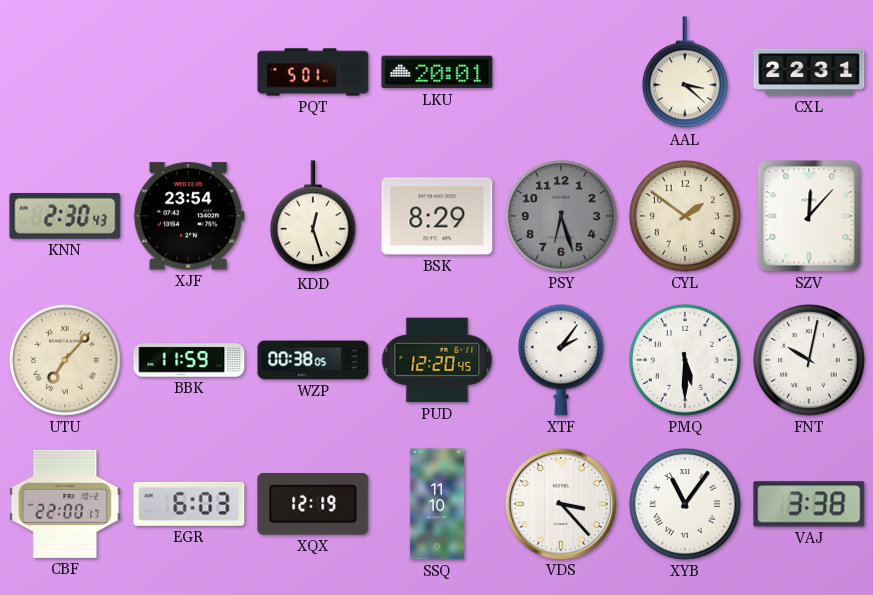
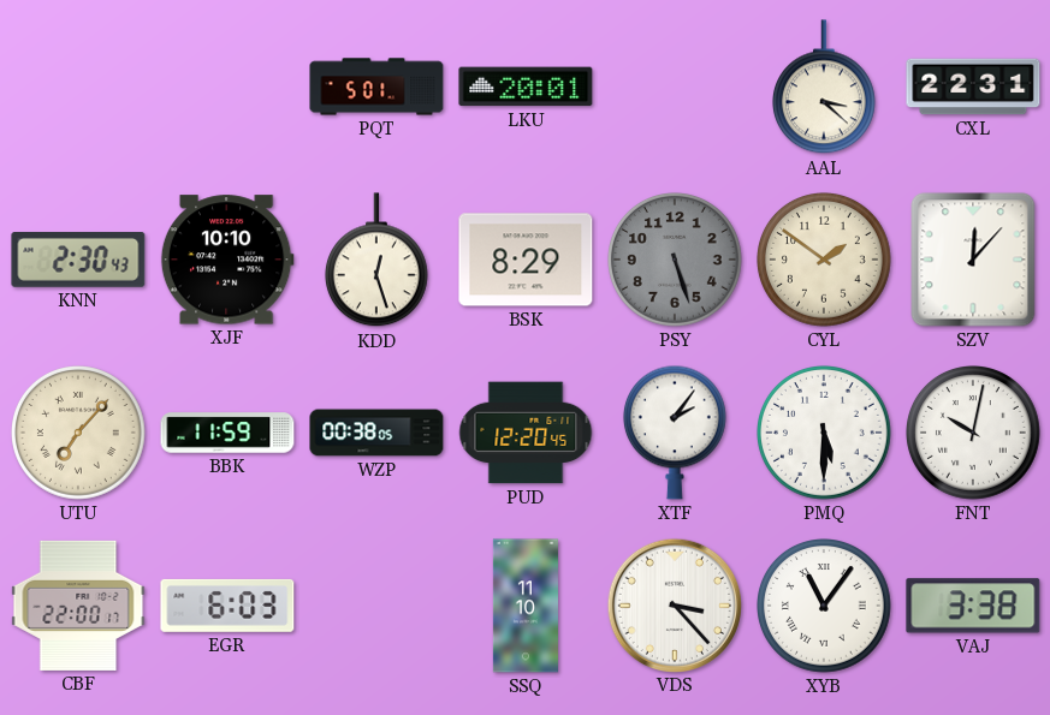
XJF: 23:54 -> 10:10
PSY: 6:27 -> 5:27
XQX: 12:19 -> none
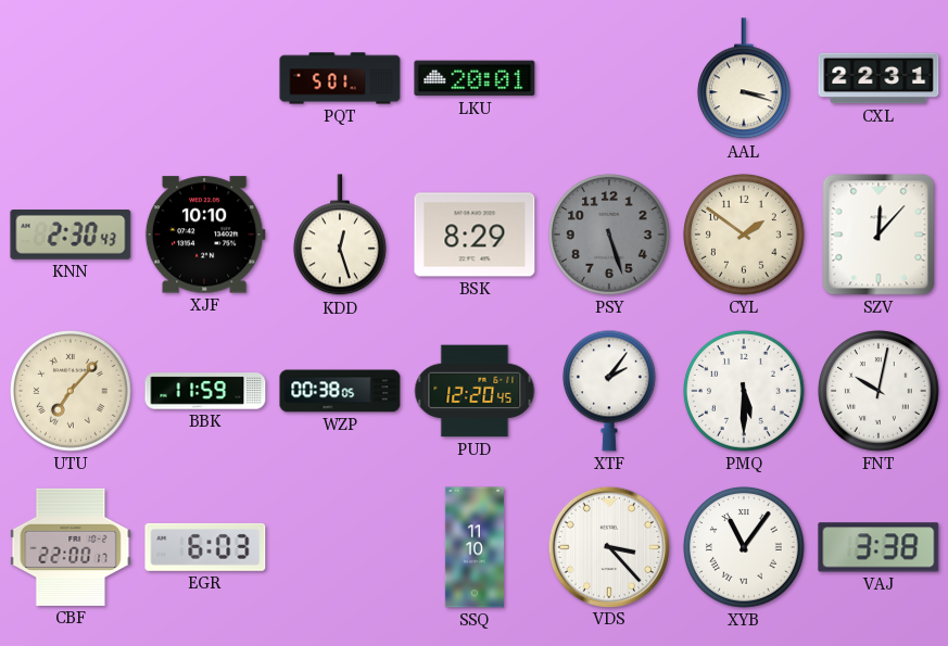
AAL: 3:22 -> 3:18
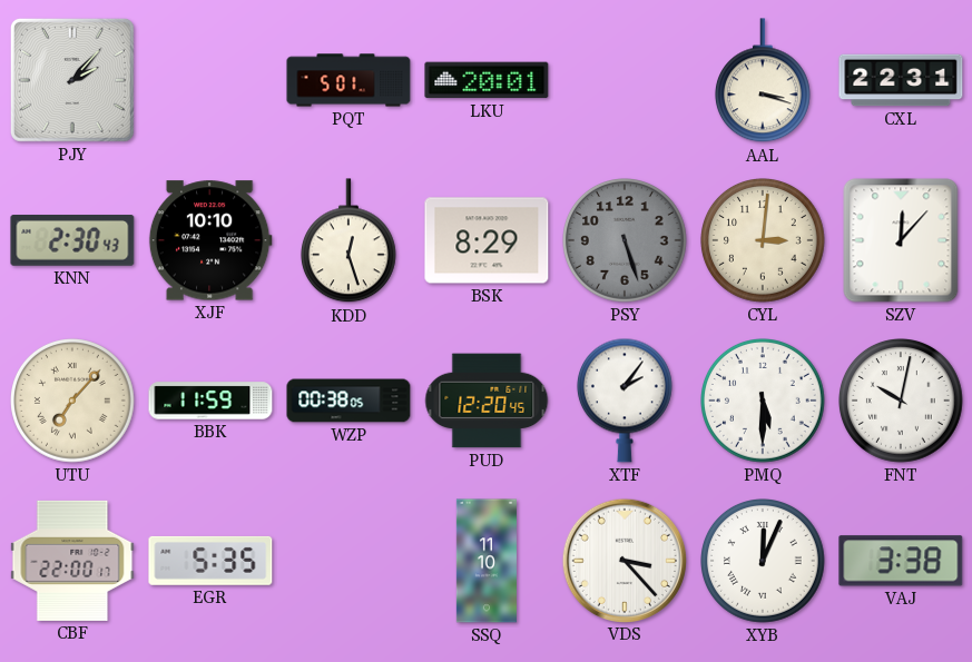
PJY: none -> 2:07
CYL: 1:51 -> 3:01
EGR: 6:03 -> 5:35
XYB: 11:06 -> 12:04
